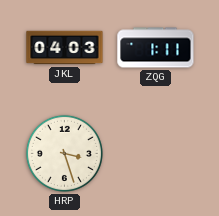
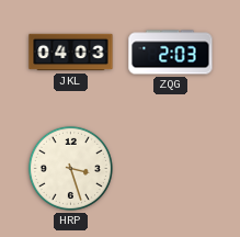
ZQG: 1:11 -> 2:03
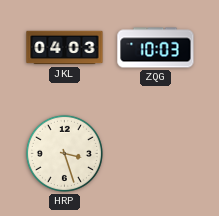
ZQG: 2:03 -> 10:03
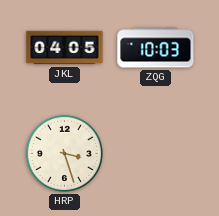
JKL: 04:03 -> 04:05
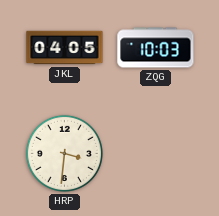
HRP: 3:27 -> 3:31
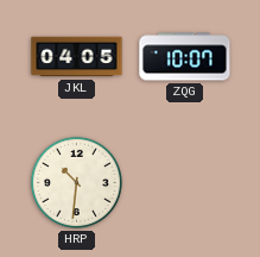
ZQG: 10:03 -> 10:07
HRP: 3:31 -> 10:31
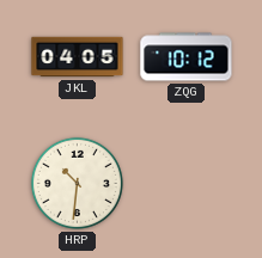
ZQG: 10:07 -> 10:12
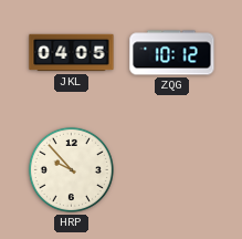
HRP: 10:31 -> 9:53
